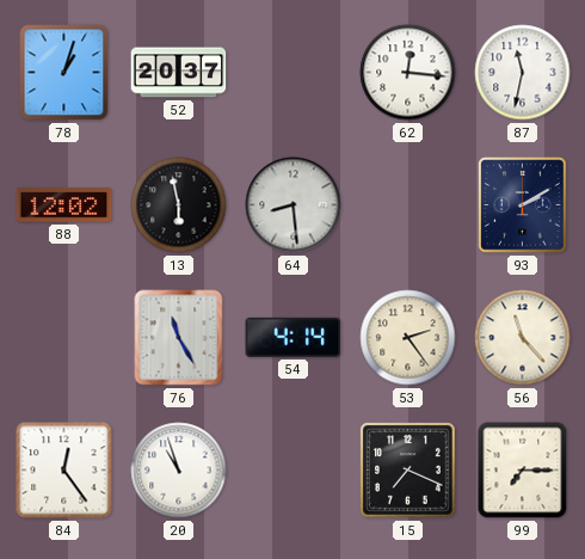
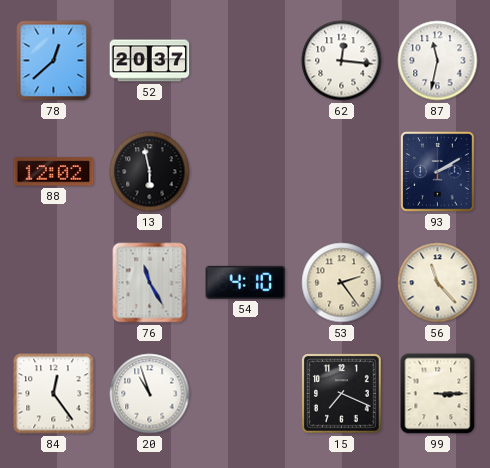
78: 1:03 -> 12:38
64: 8:29 -> none
54: 4:14 -> 4:10
99: 7:15 -> 3:15
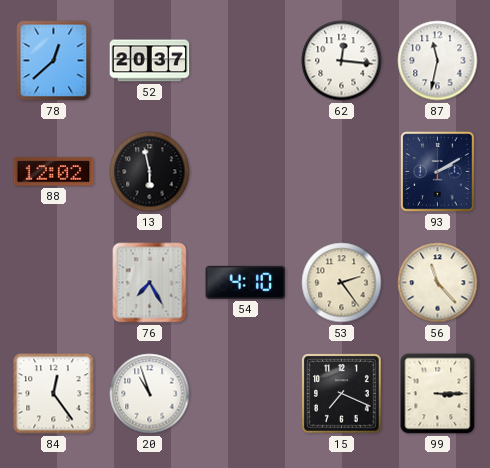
76: 11:25 -> 7:25
